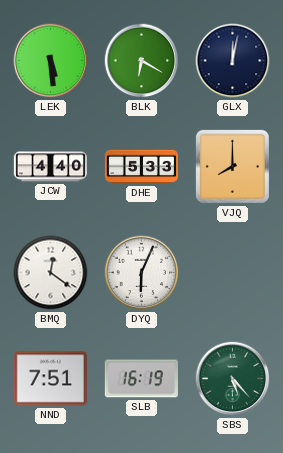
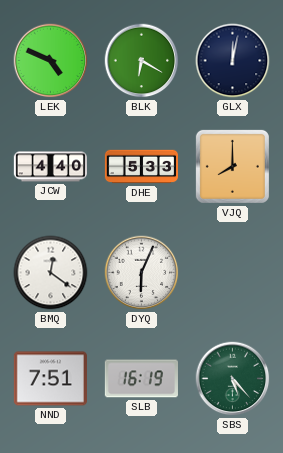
LEK: 5:29 -> 4:49
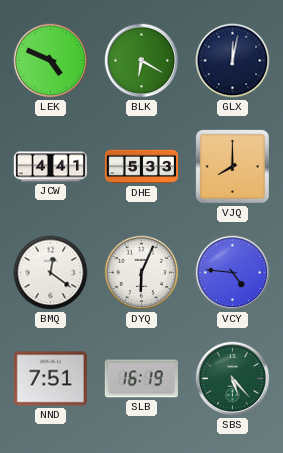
JCW: 4:40 -> 4:41
VCY: none -> 4:46
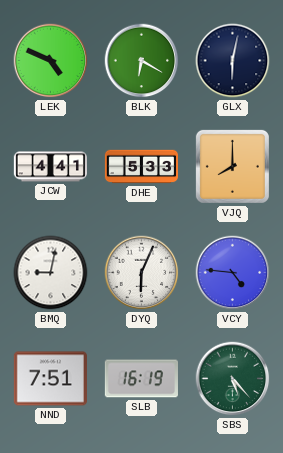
GLX: 12:02 -> 6:02
BMQ: 12:21 -> 9:02
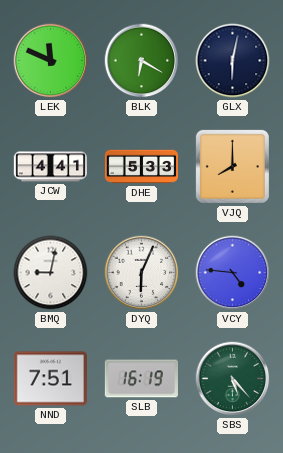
LEK: 4:49 -> 11:49
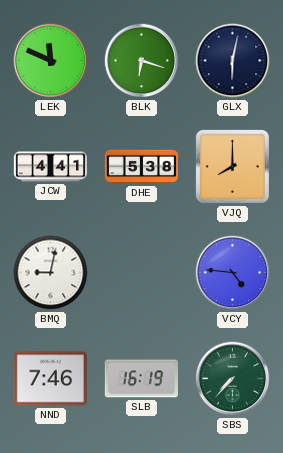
BLK: 6:20 -> 6:18
DHE: 5:33 -> 5:38
DYQ: 6:04 -> none
NND: 7:51 -> 7:46
SBS: 5:23 -> 7:37
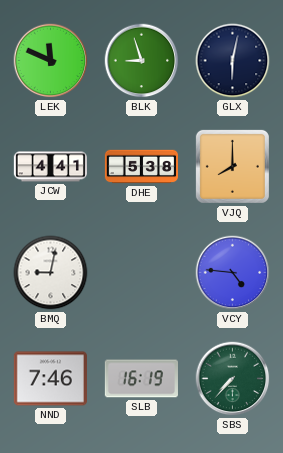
BLK: 6:18 -> 8:57
